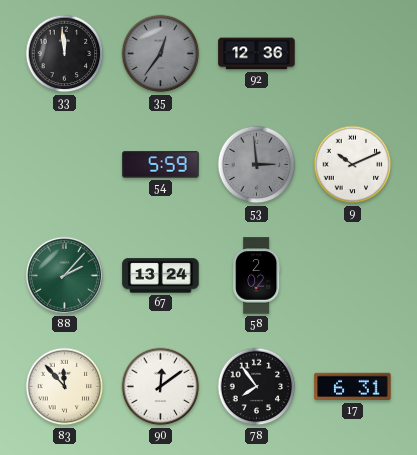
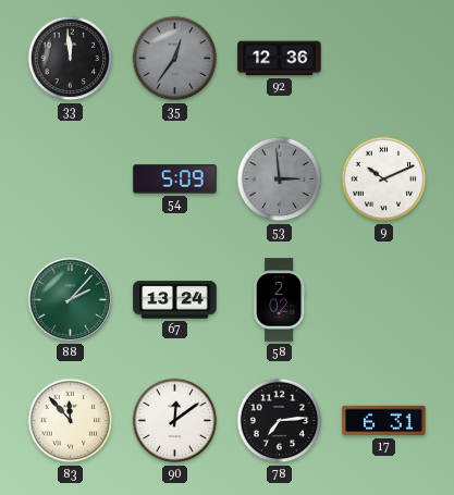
54: 5:59 -> 5:09
78: 7:54 -> 7:14
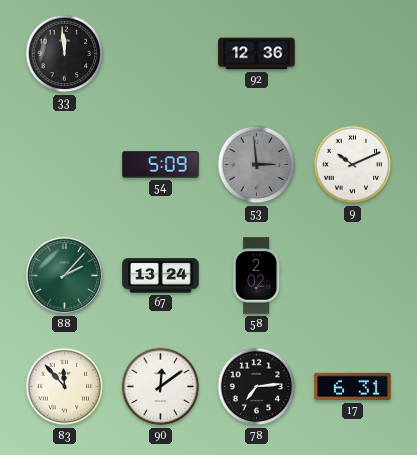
35: 12:36 -> none
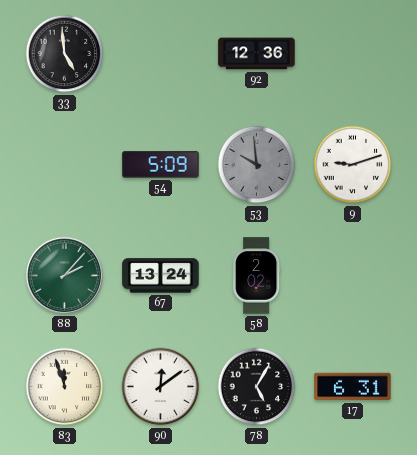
33: 11:59 -> 4:59
53: 2:59 -> 9:59
9: 10:11 -> 9:12
83: 11:53 -> 11:57
78: 7:14 -> 5:05
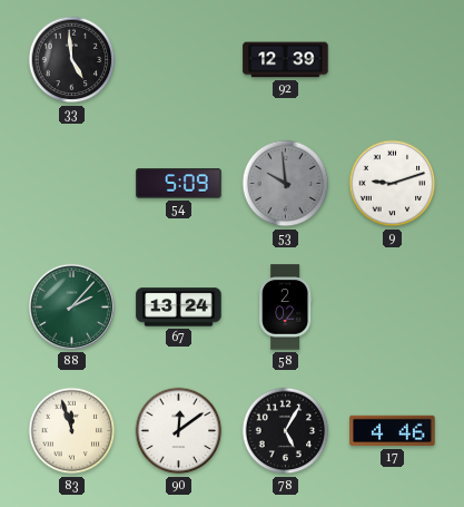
92: 12:36 -> 12:39
17: 6:31 -> 4:46
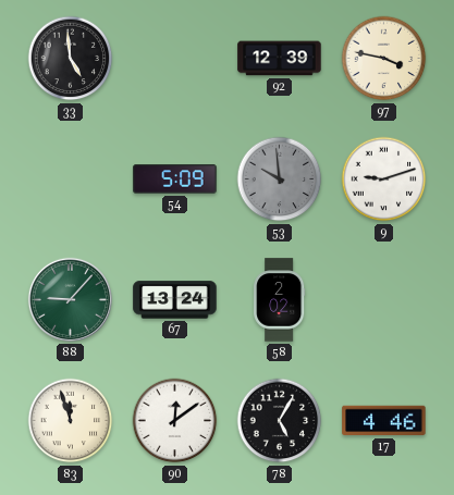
97: none -> 3:47
88: 2:07 -> 9:07
